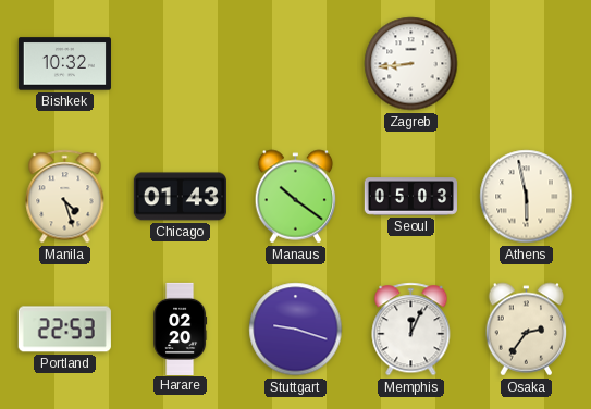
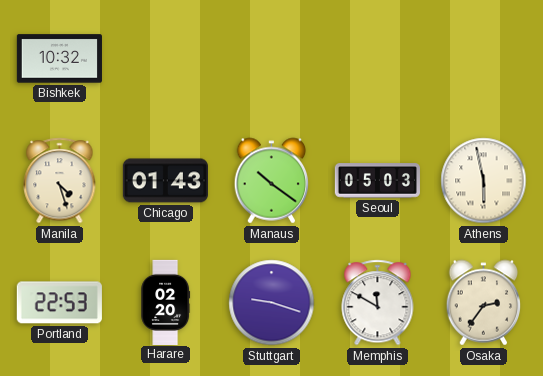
Zagreb: 8:44 -> none
Memphis: 12:04 -> 11:50
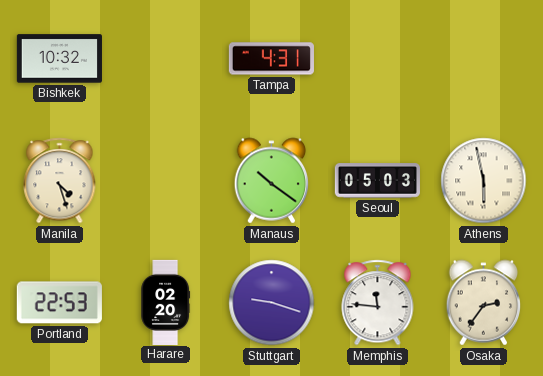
Tampa: none -> 4:31
Chicago: 01:43 -> none
Memphis: 11:50 -> 11:46
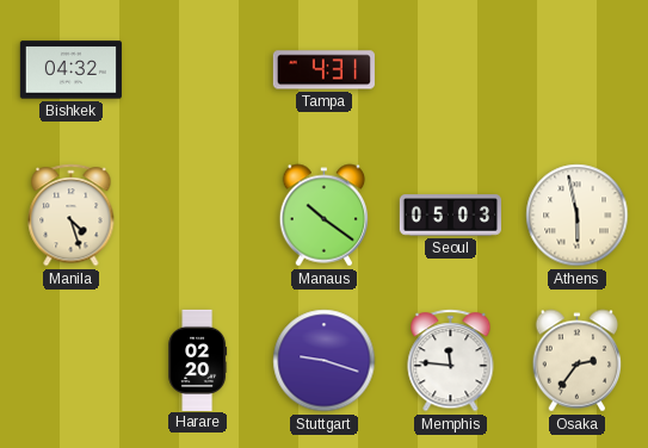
Bishkek: 10:32 -> 04:32
Portland: 22:53 -> none
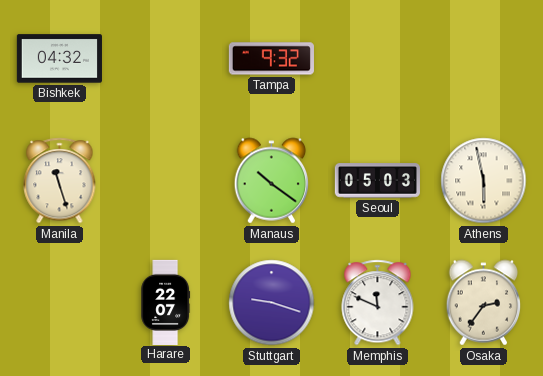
Tampa: 4:31 -> 9:32
Manila: 4:27 -> 11:27
Harare: 02:20 -> 22:07
Memphis: 11:46 -> 11:49
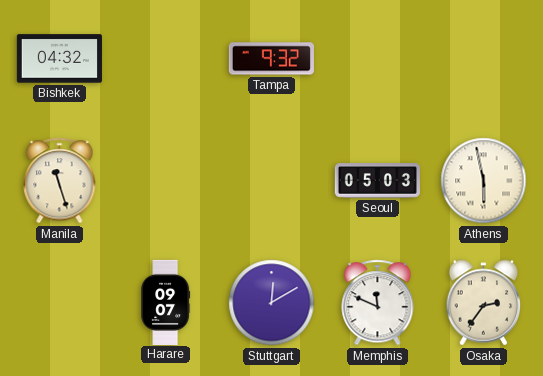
Manaus: 10:21 -> none
Harare: 22:07 -> 09:07
Stuttgart: 9:18 -> 12:10
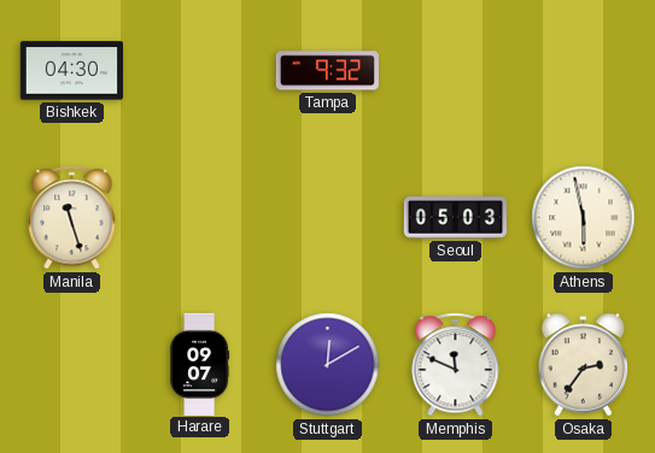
Bishkek: 04:32 -> 04:30
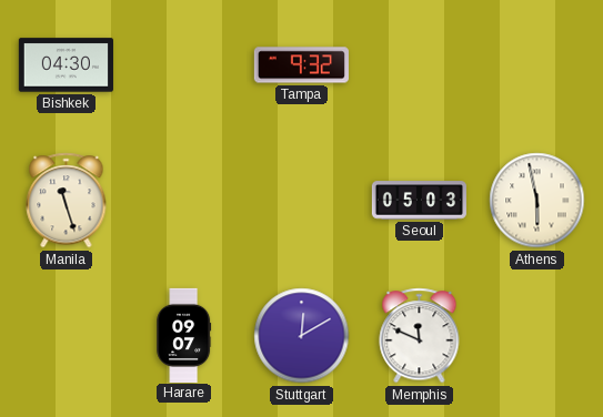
Osaka: 2:36 -> none
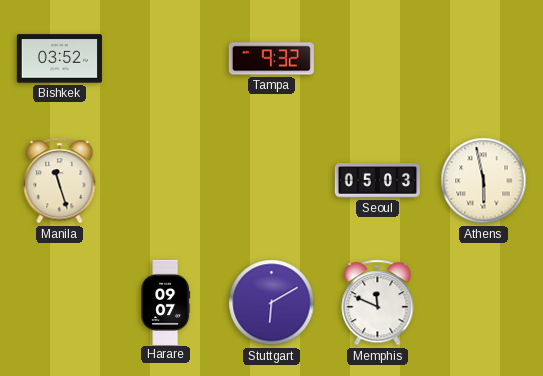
Bishkek: 04:30 -> 03:52
Stuttgart: 12:10 -> 6:10
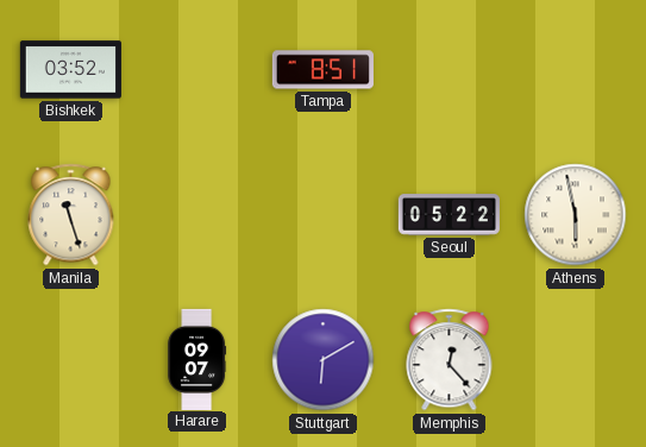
Tampa: 9:32 -> 8:51
Seoul: 05:03 -> 05:22
Memphis: 11:49 -> 12:23
